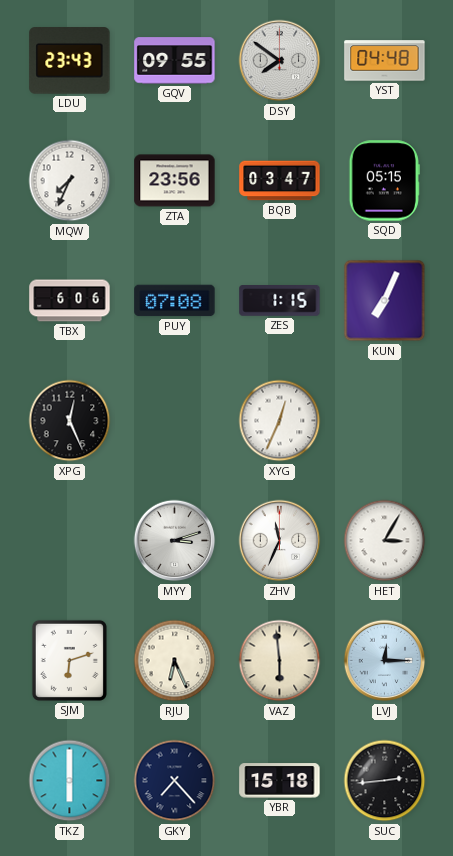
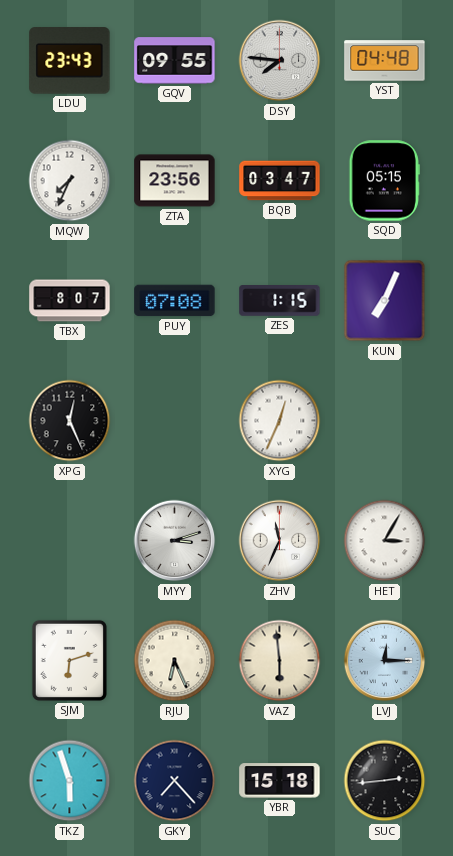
DSY: 7:51 -> 7:46
TBX: 6:06 -> 8:07
TKZ: 6:00 -> 5:57
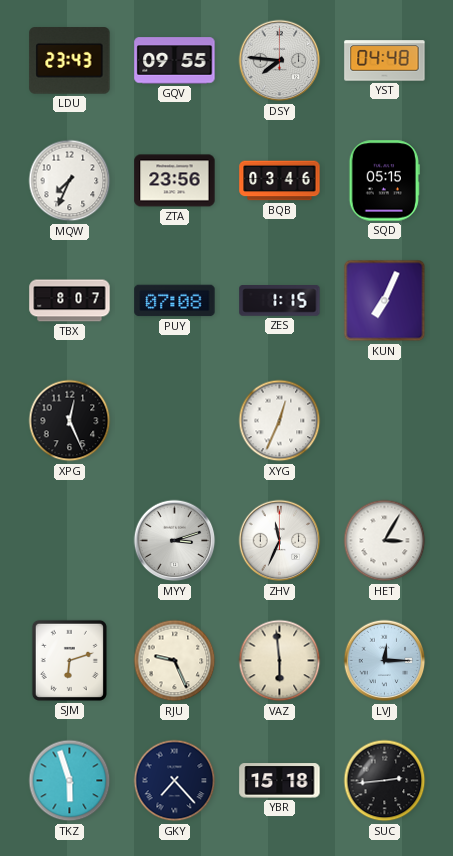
BQB: 03:47 -> 03:46
RJU: 6:26 -> 9:26
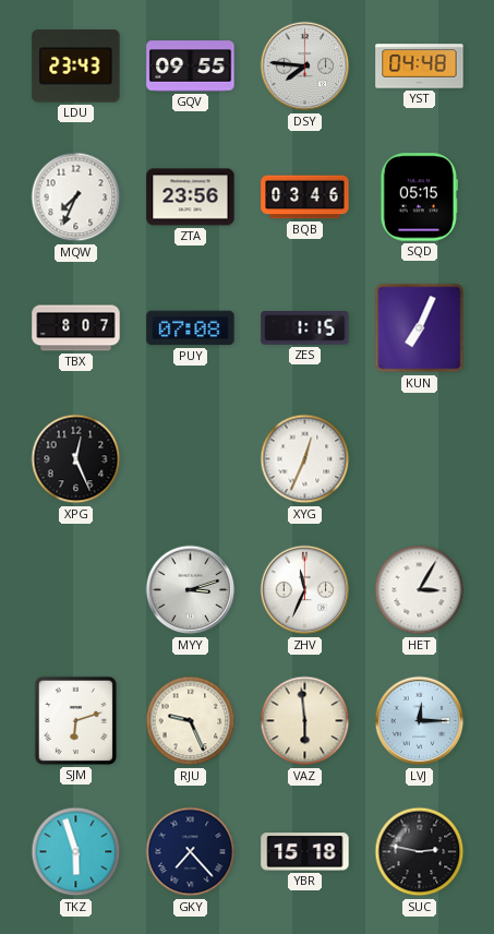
SUC: 2:44 -> 2:47
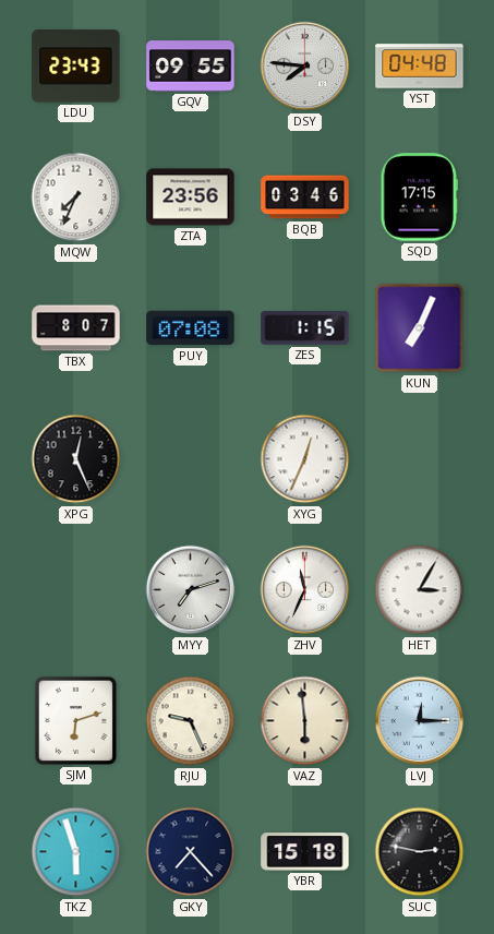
SQD: 05:15 -> 17:15
MYY: 3:12 -> 7:12
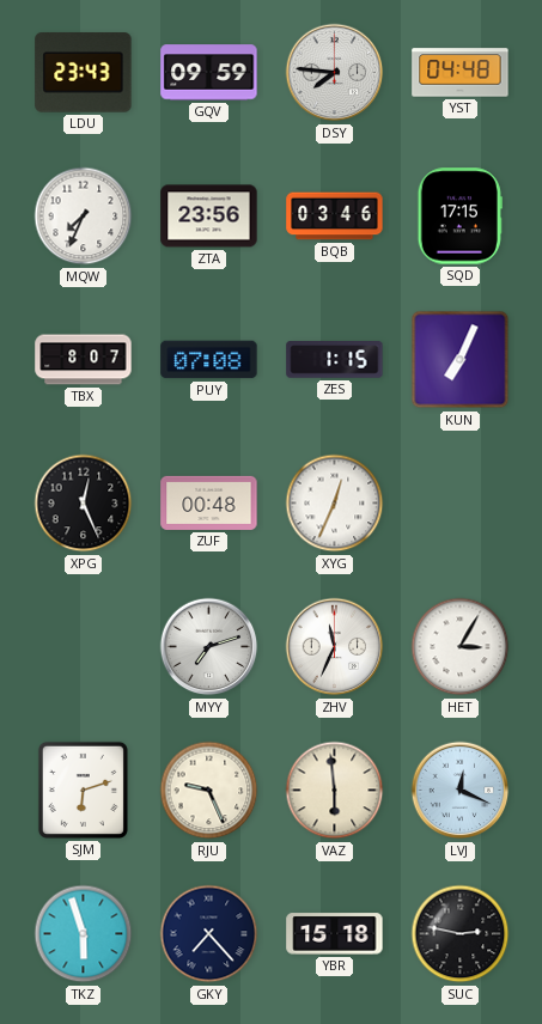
GQV: 09:55 -> 09:59
ZUF: none -> 00:48
LVJ: 12:15 -> 12:19
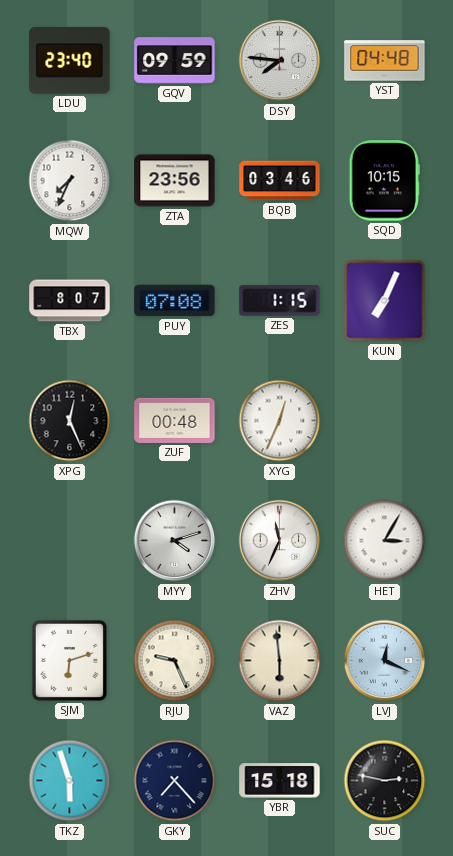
LDU: 23:43 -> 23:40
SQD: 17:15 -> 10:15
MYY: 7:12 -> 4:12
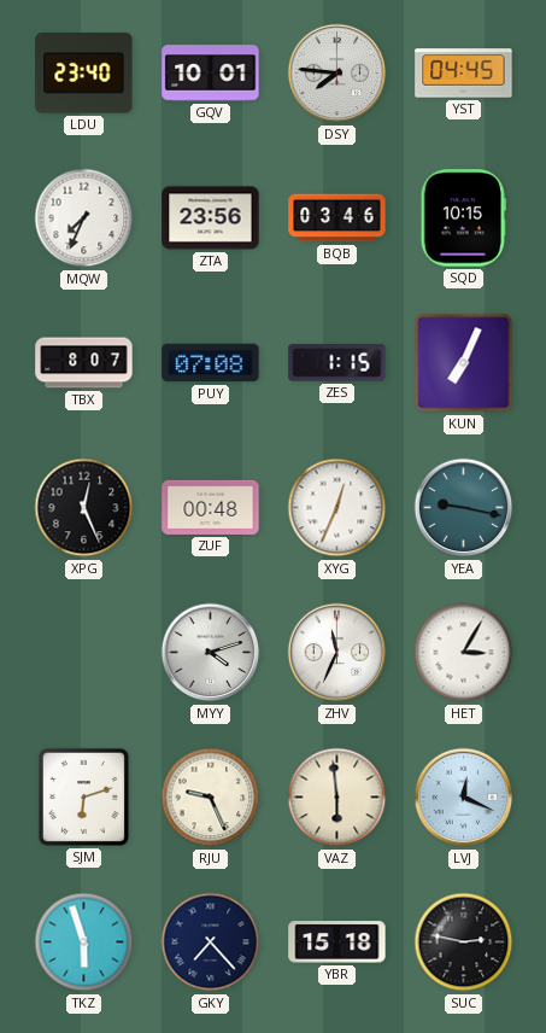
GQV: 09:59 -> 10:01
YST: 04:48 -> 04:45
YEA: none -> 9:17
